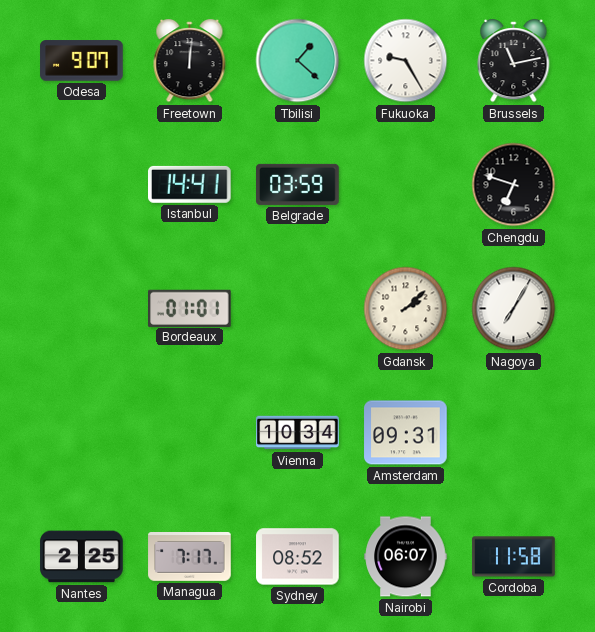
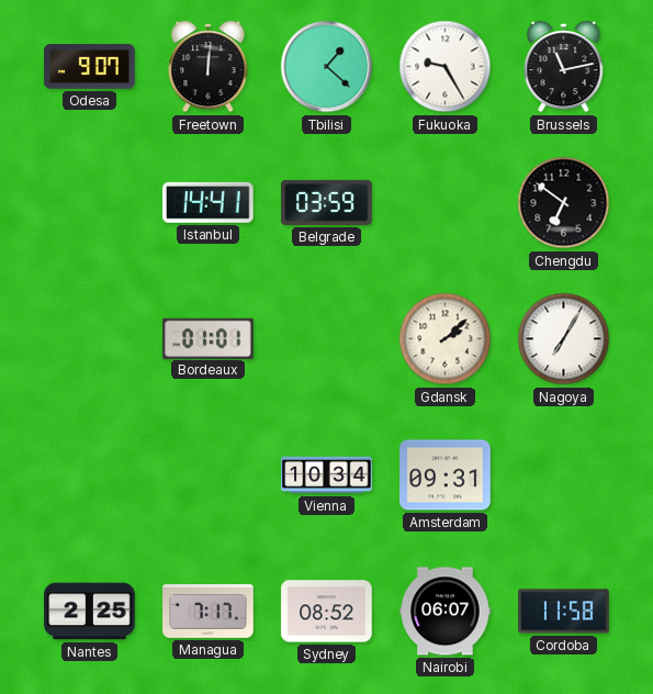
Chengdu: 6:48 -> 6:51
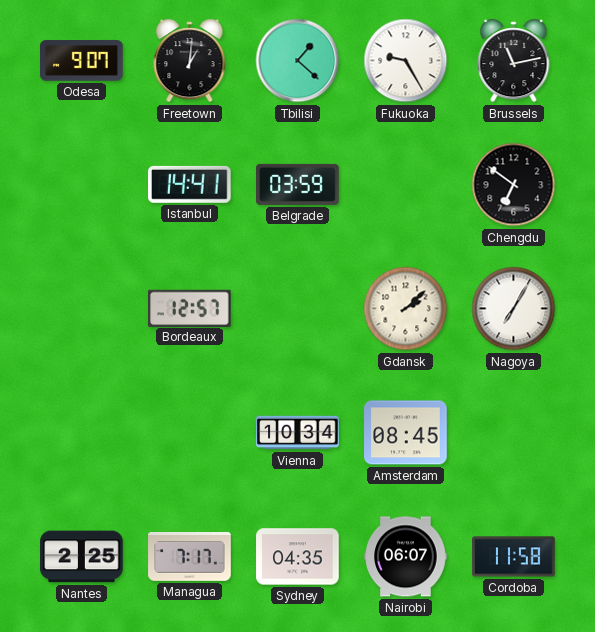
Freetown: 12:01 -> 1:01
Bordeaux: 01:01 -> 12:57
Amsterdam: 09:31 -> 08:45
Sydney: 08:52 -> 04:35
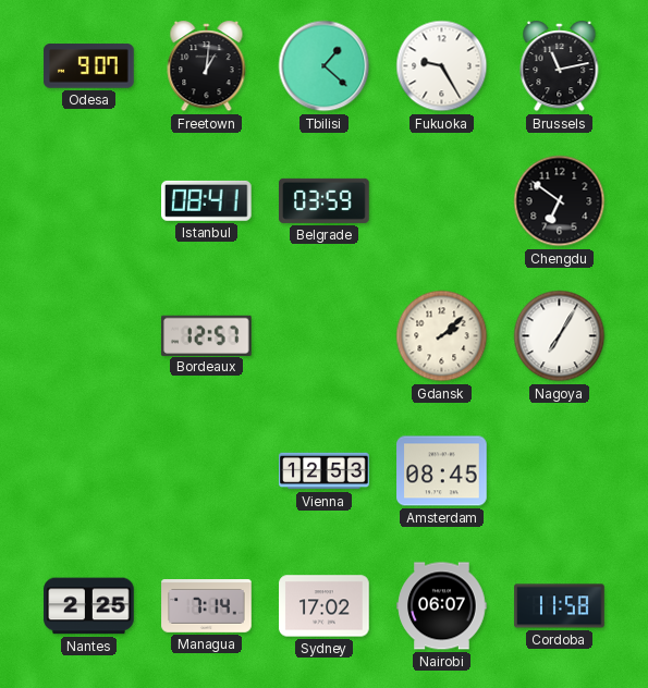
Istanbul: 14:41 -> 08:41
Vienna: 10:34 -> 12:53
Managua: 7:17 -> 7:14
Sydney: 04:35 -> 17:02
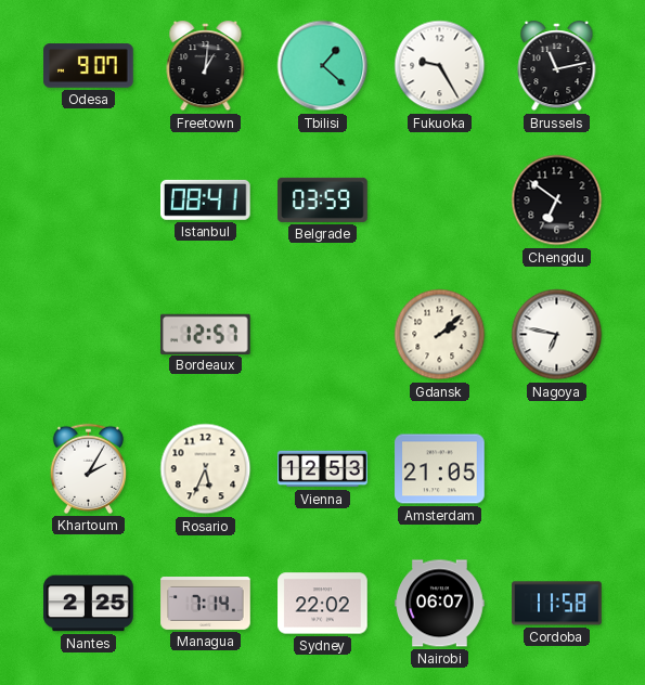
Nagoya: 7:05 -> 6:47
Khartoum: none -> 2:05
Rosario: none -> 5:34
Amsterdam: 08:45 -> 21:05
Sydney: 17:02 -> 22:02
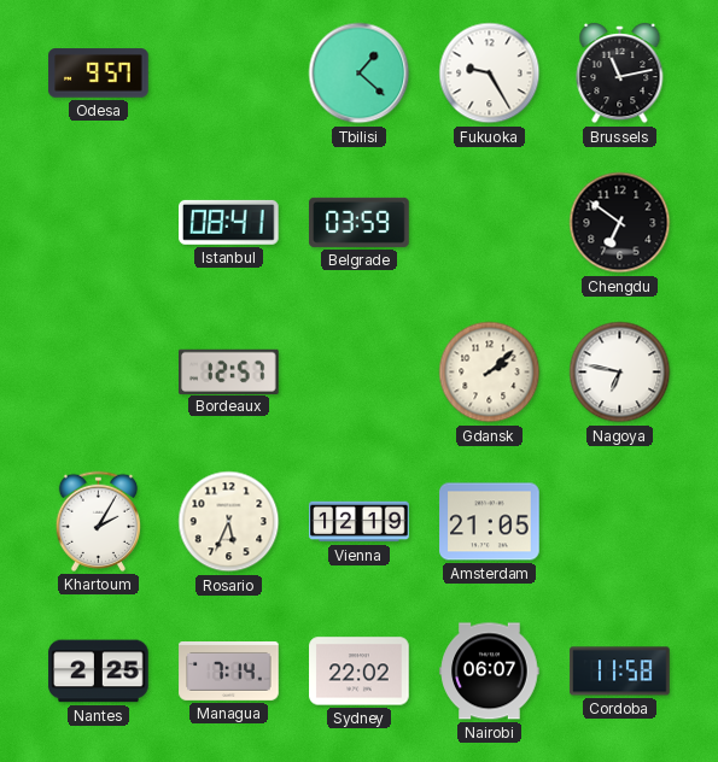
Odesa: 9:07 -> 9:57
Freetown: 1:01 -> none
Vienna: 12:53 -> 12:19
